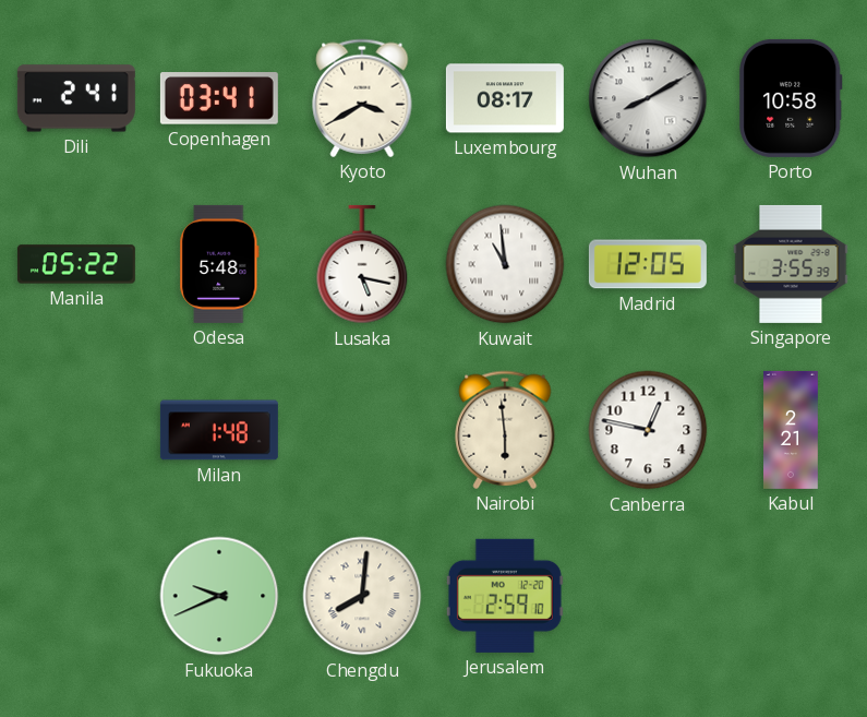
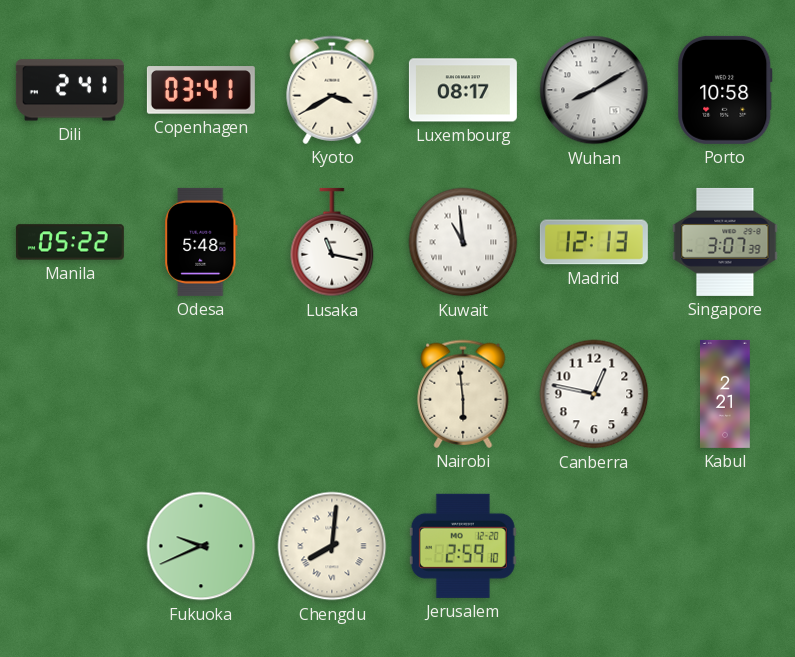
Lusaka: 5:17 -> 11:17
Madrid: 12:05 -> 12:13
Singapore: 3:55 -> 3:07
Milan: 1:48 -> none
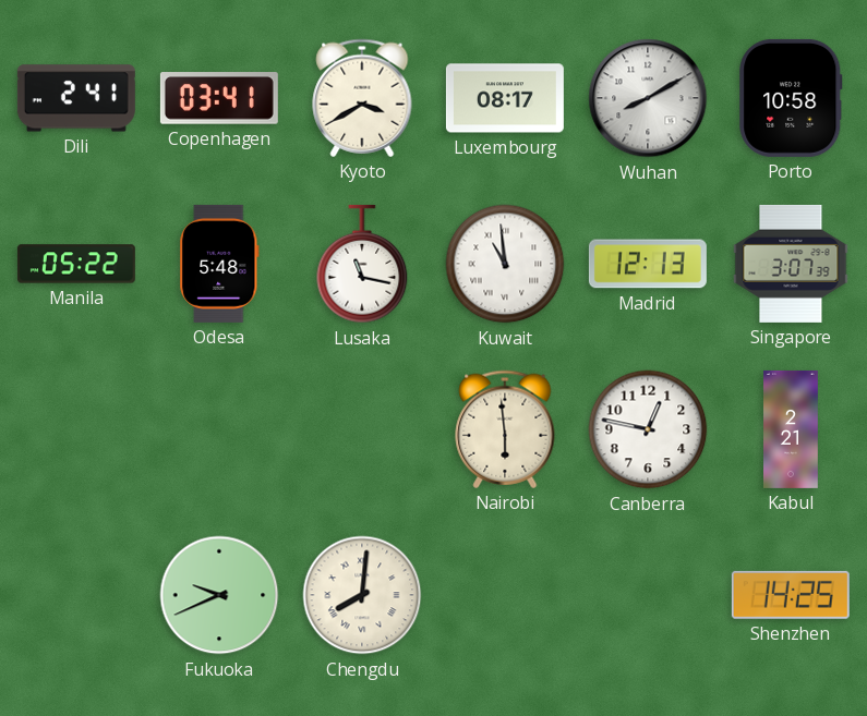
Jerusalem: 2:59 -> none
Shenzhen: none -> 14:25
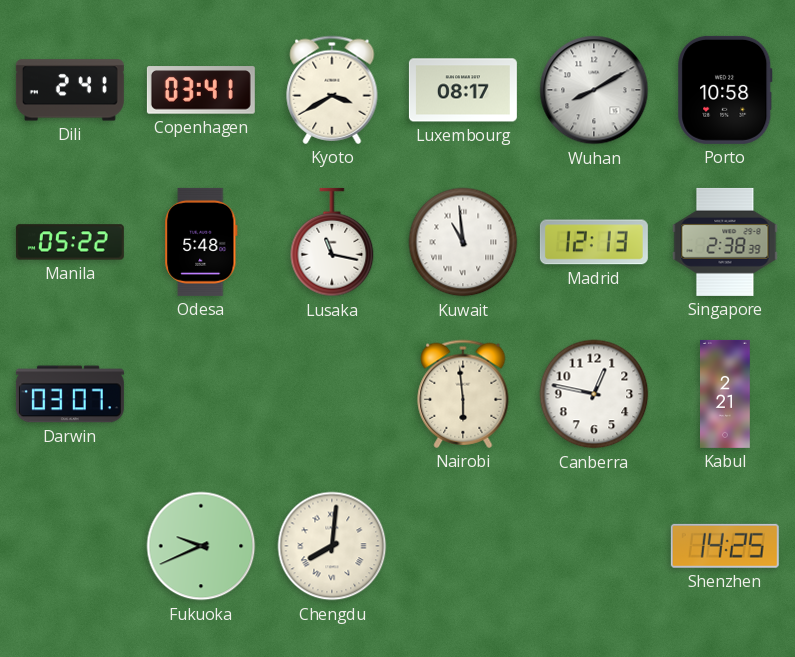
Singapore: 3:07 -> 2:38
Darwin: none -> 03:07
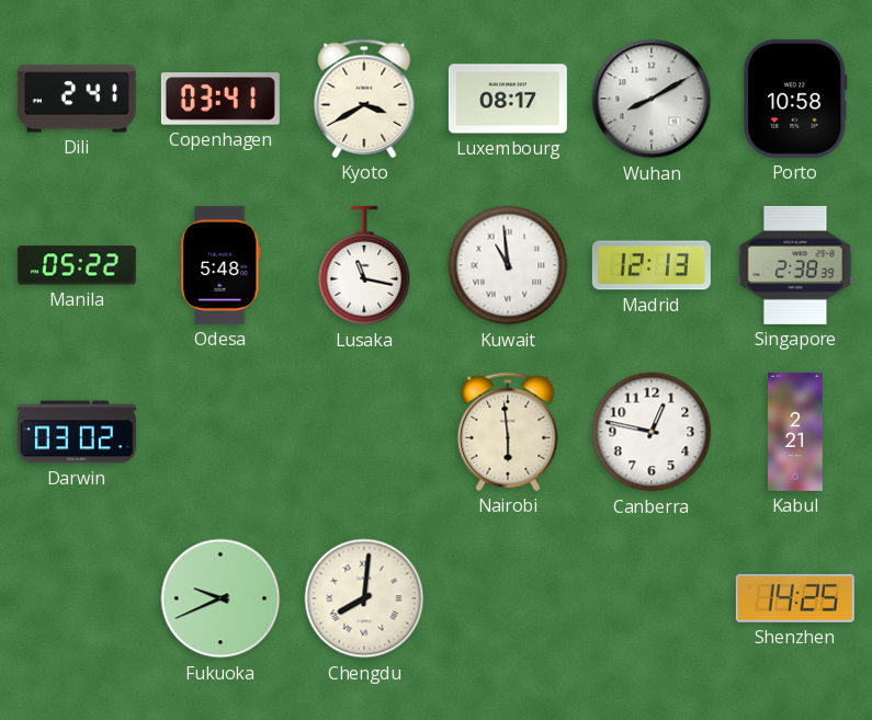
Darwin: 03:07 -> 03:02
